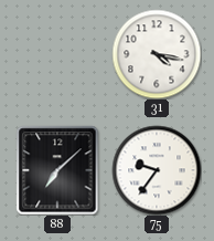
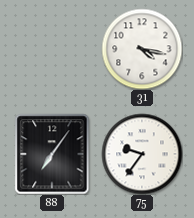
88: 7:08 -> 7:06
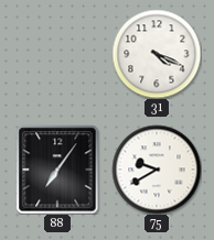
31: 4:17 -> 4:19
75: 9:36 -> 9:40
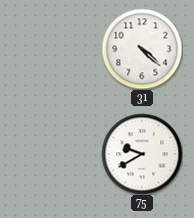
31: 4:19 -> 4:22
88: 7:06 -> none
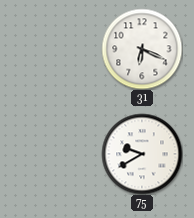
31: 4:22 -> 6:19
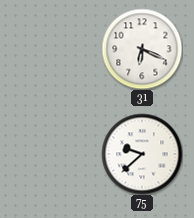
75: 9:40 -> 9:38
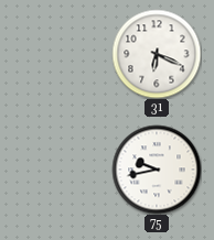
75: 9:38 -> 9:43
